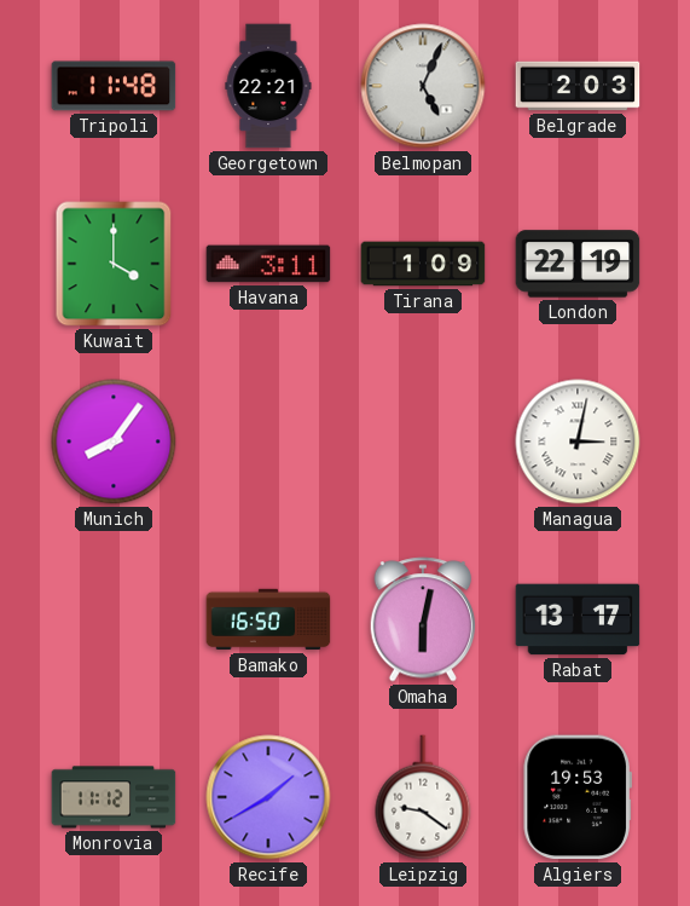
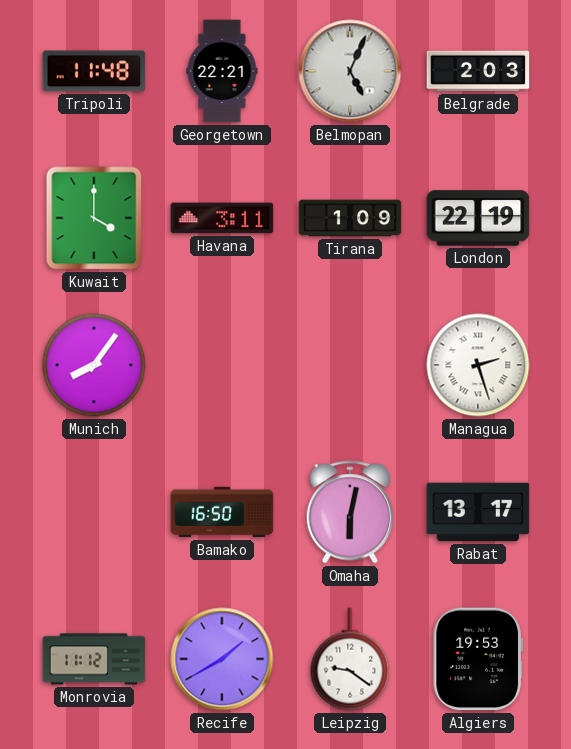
Managua: 3:02 -> 2:27
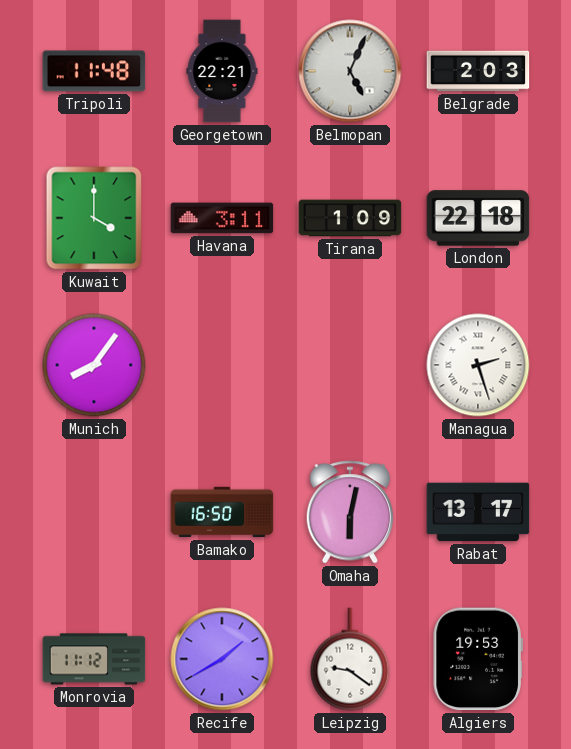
London: 22:19 -> 22:18
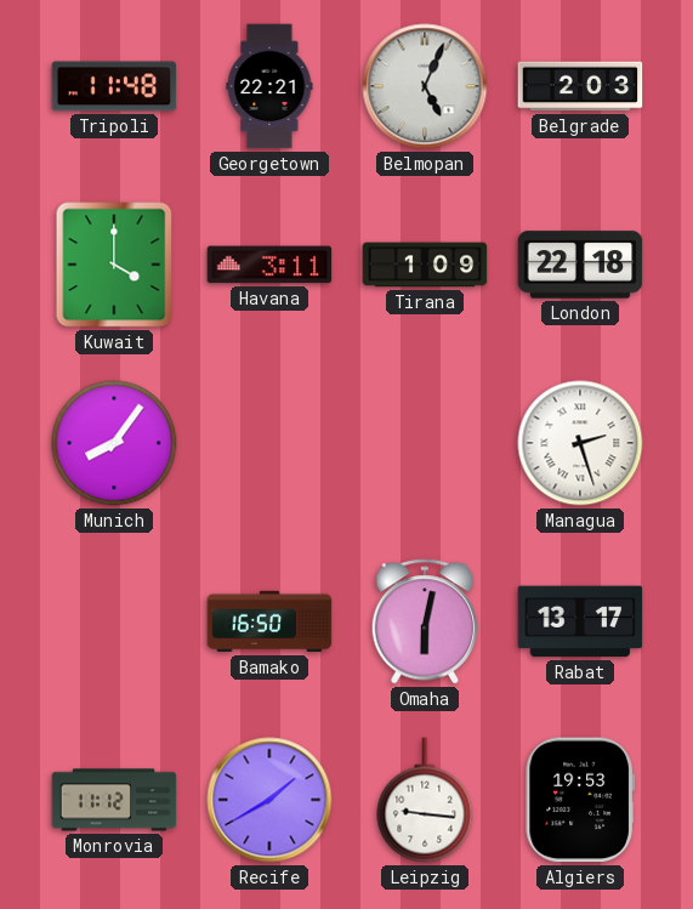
Leipzig: 9:21 -> 9:16
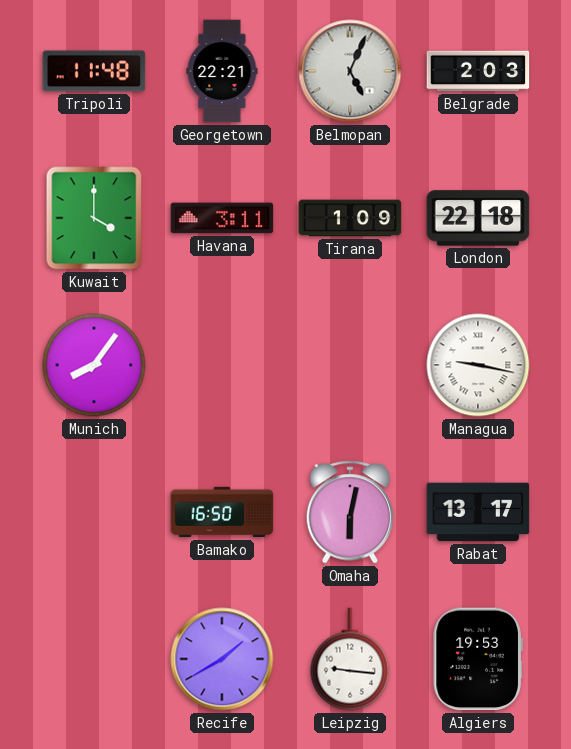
Managua: 2:27 -> 9:17
Monrovia: 11:12 -> none
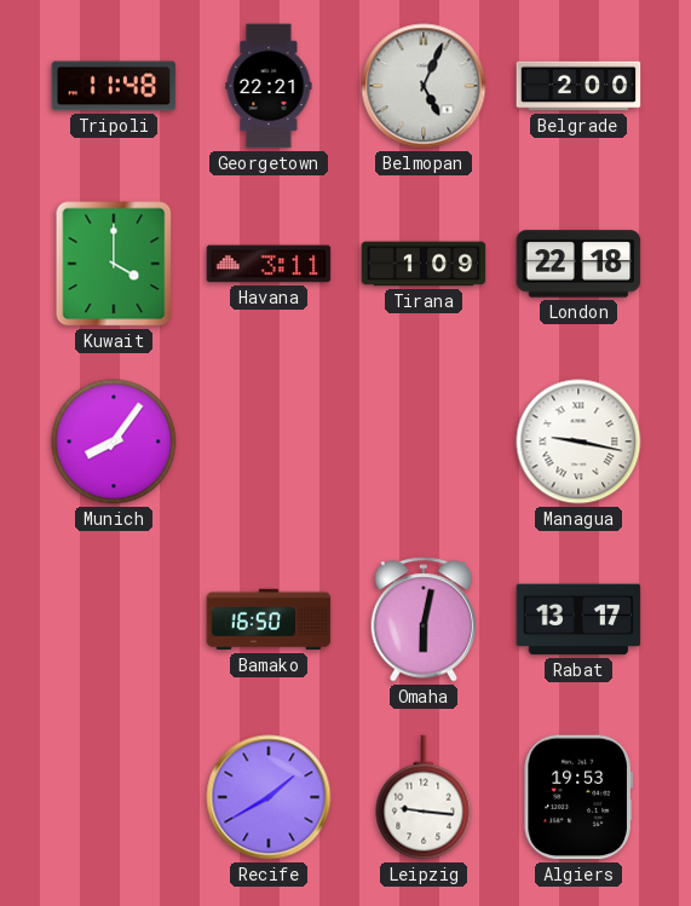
Belgrade: 2:03 -> 2:00
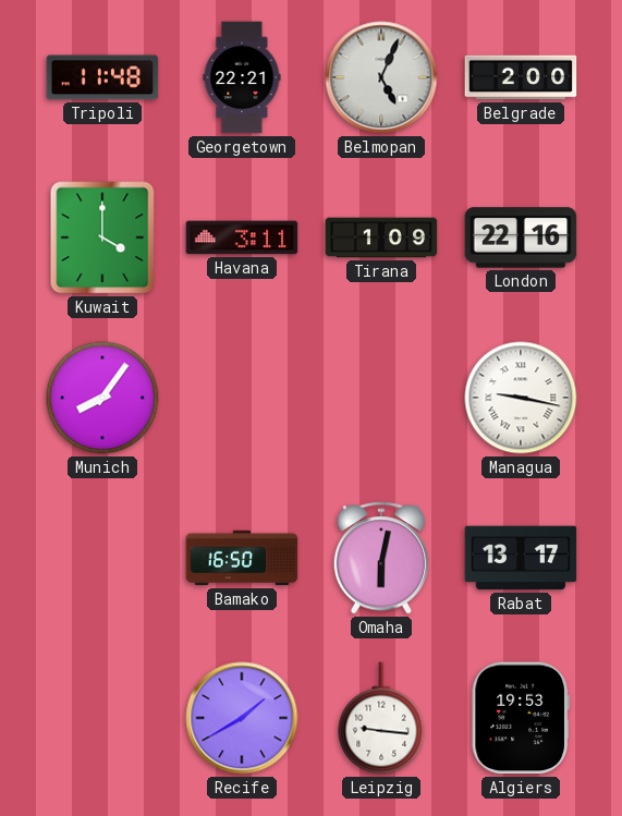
London: 22:18 -> 22:16
